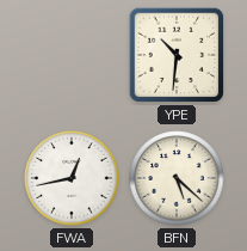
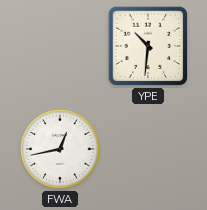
BFN: 5:22 -> none
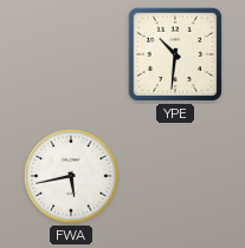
FWA: 12:43 -> 5:43
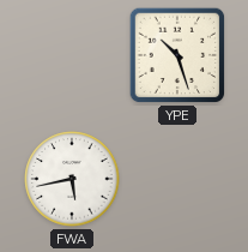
YPE: 10:31 -> 10:27
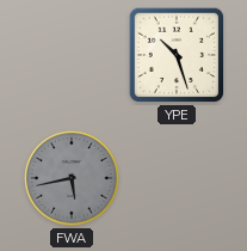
FWA dial: white -> grey
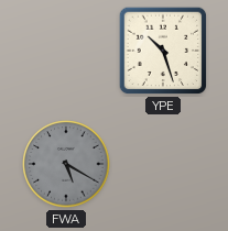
FWA: 5:43 -> 5:20
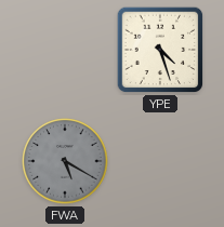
YPE: 10:27 -> 4:27
